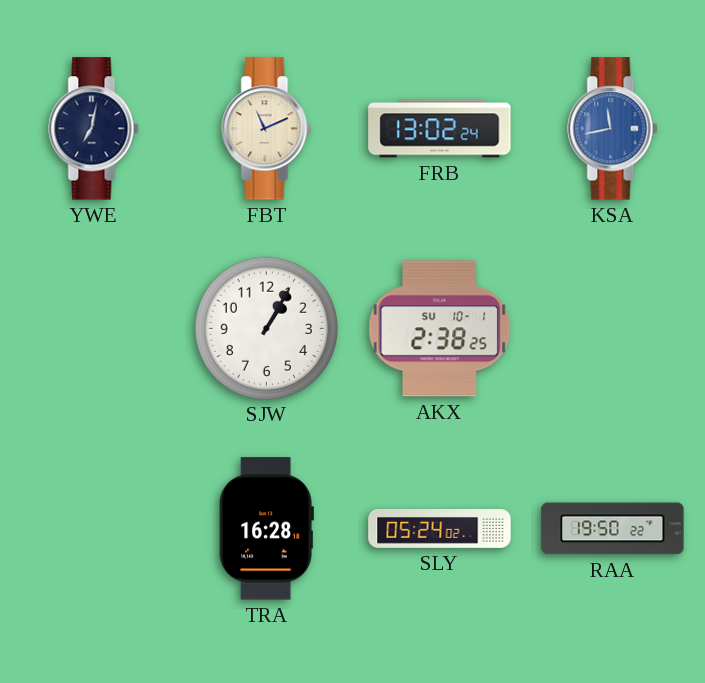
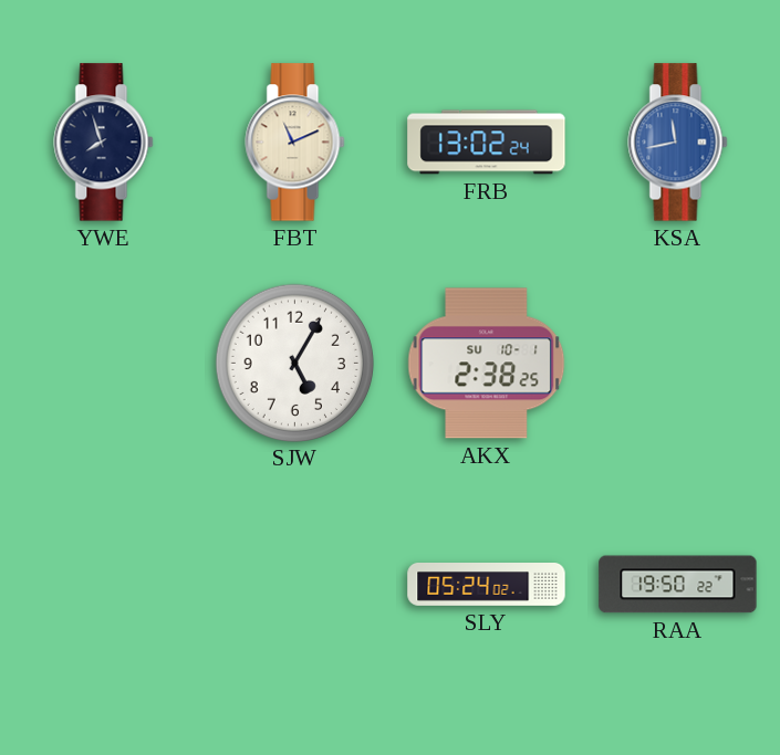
YWE: 7:02 -> 7:57
SJW: 1:05 -> 5:05
TRA: 16:28 -> none
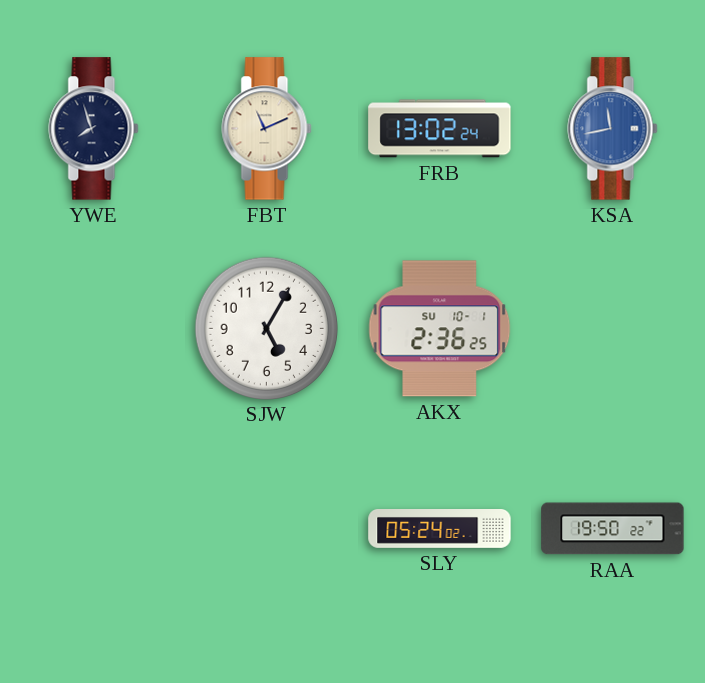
AKX: 2:38 -> 2:36
